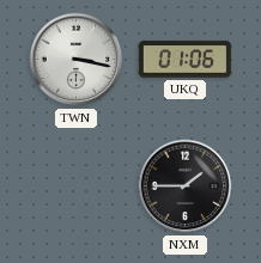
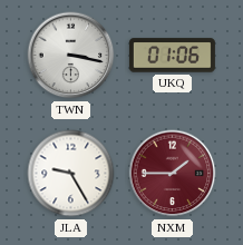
JLA: none -> 9:25
NXM dial: black -> burgundy
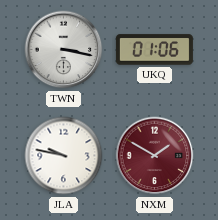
JLA: 9:25 -> 9:47
NXM: 1:45 -> 1:50
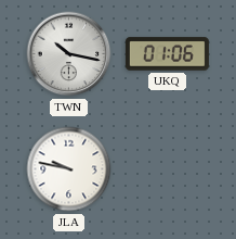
TWN: 3:17 -> 10:17
NXM: 1:50 -> none
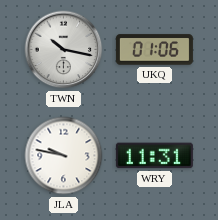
WRY: none -> 11:31
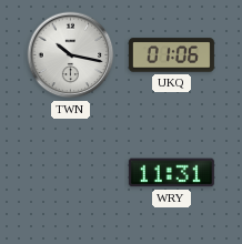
JLA: 9:47 -> none
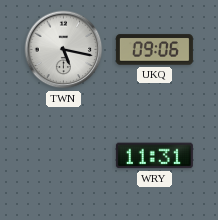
TWN: 10:17 -> 5:17
UKQ: 01:06 -> 09:06
